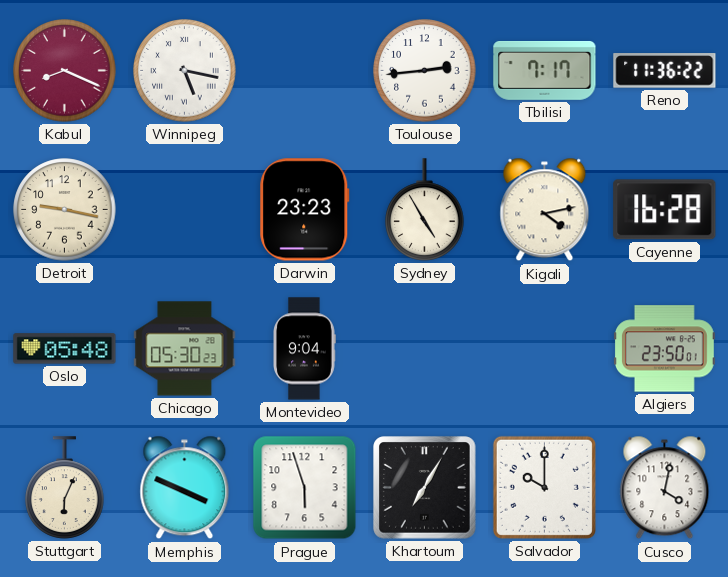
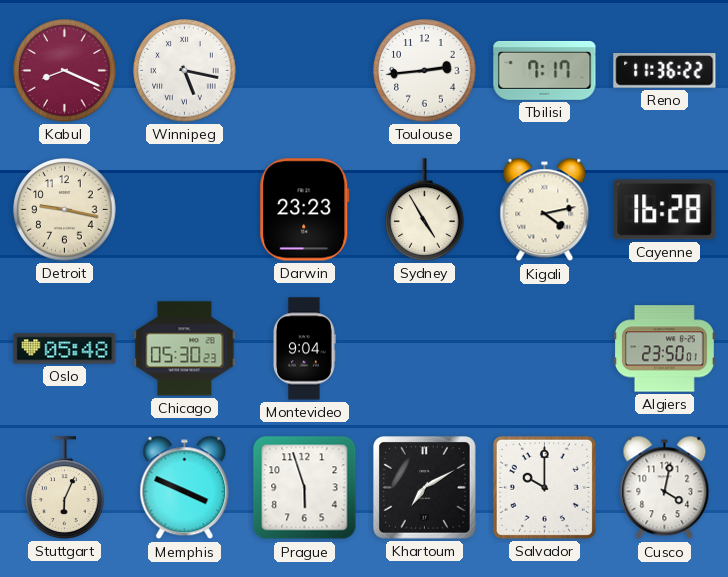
Khartoum: 7:05 -> 7:10
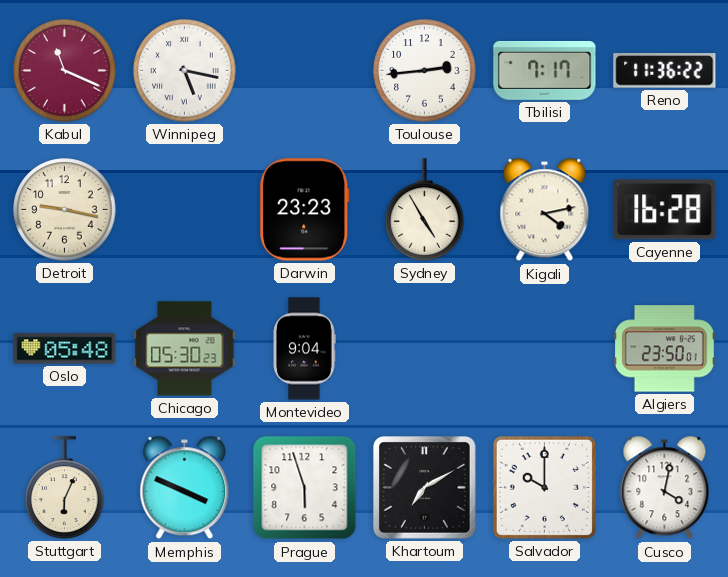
Kabul: 8:19 -> 11:19
